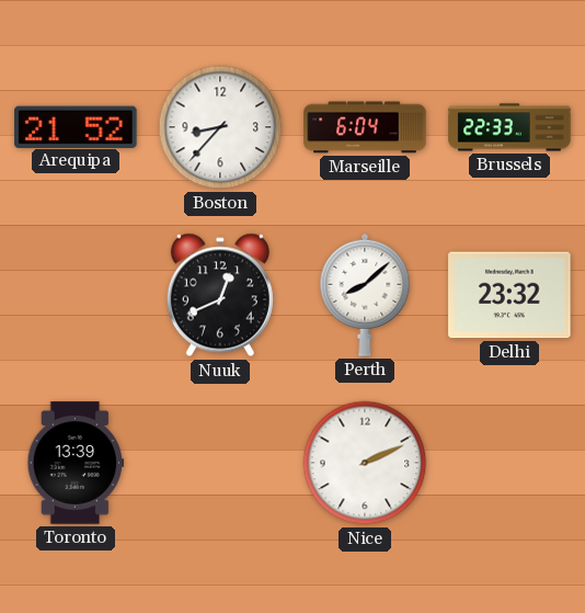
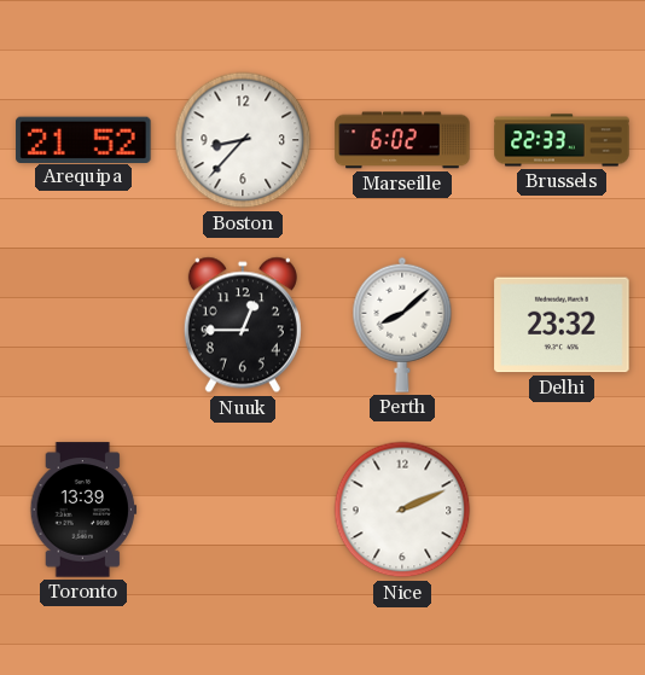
Marseille: 6:04 -> 6:02
Nuuk: 12:41 -> 12:45
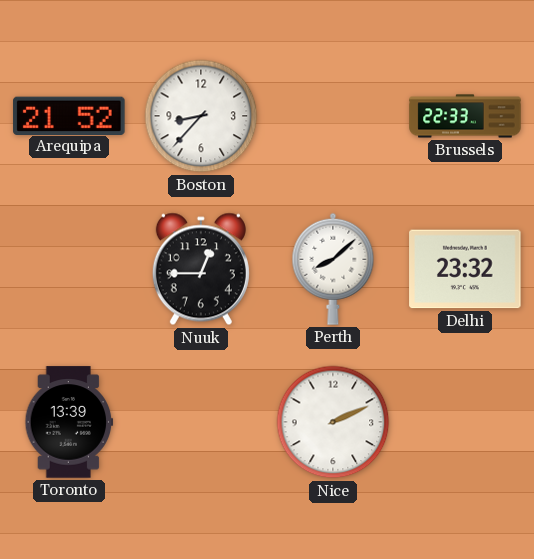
Marseille: 6:02 -> none
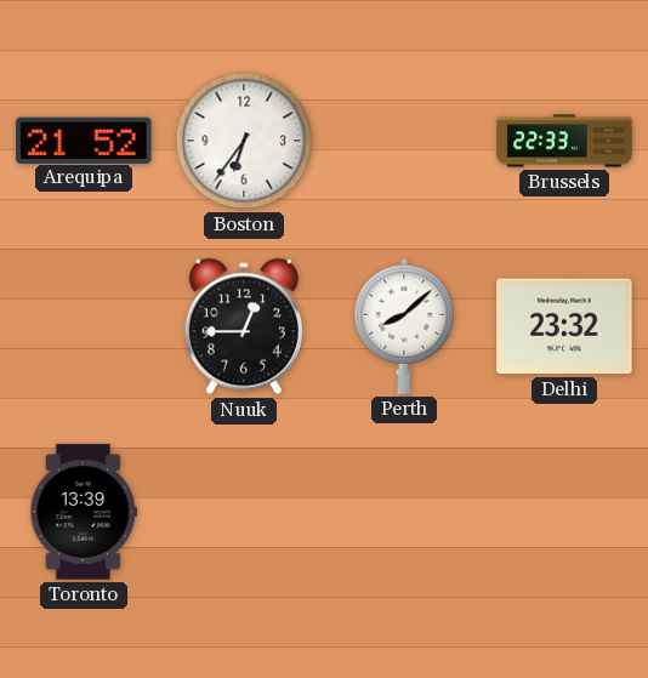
Boston: 8:37 -> 6:36
Nice: 2:11 -> none
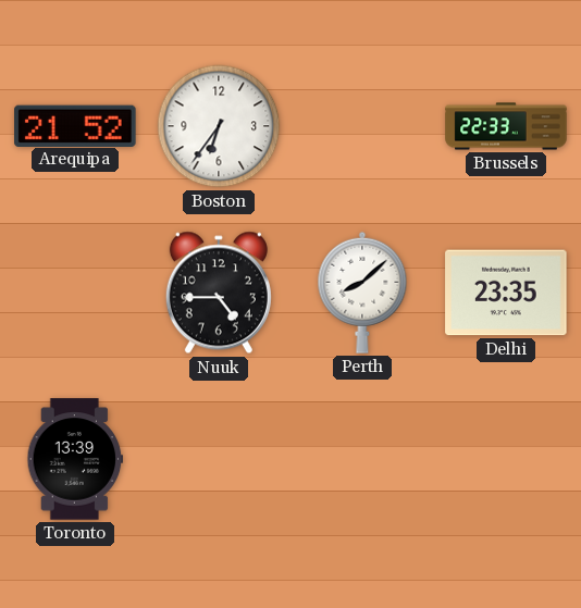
Nuuk: 12:45 -> 4:45
Delhi: 23:32 -> 23:35
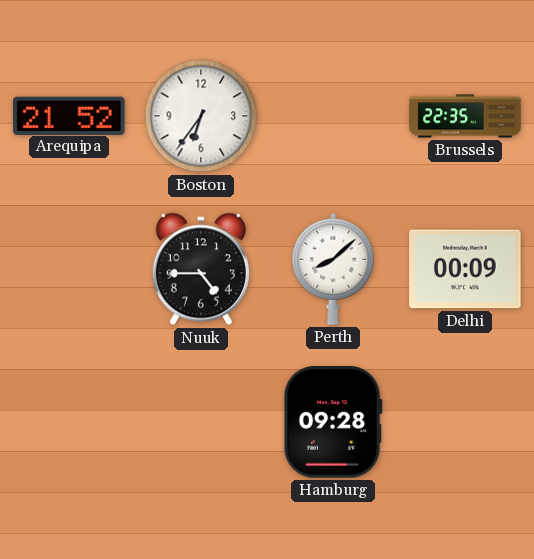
Brussels: 22:33 -> 22:35
Delhi: 23:35 -> 00:09
Toronto: 13:39 -> none
Hamburg: none -> 09:28
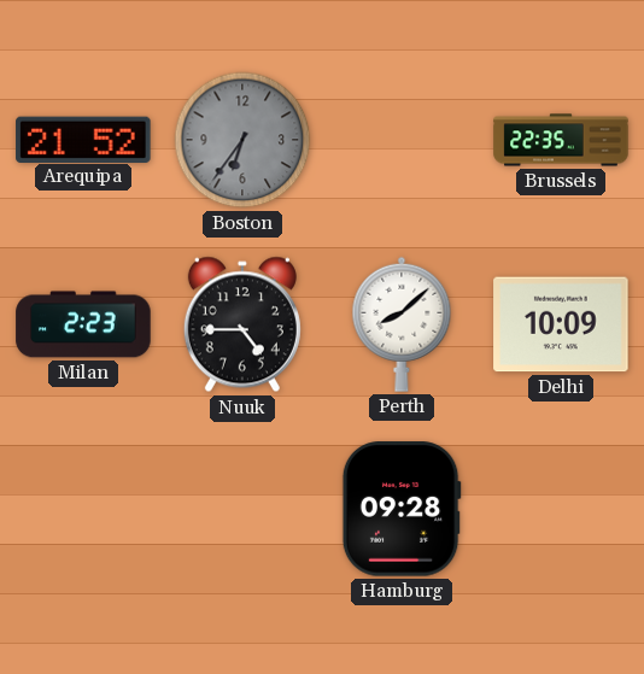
Boston dial: white -> grey
Milan: none -> 2:23
Delhi: 00:09 -> 10:09
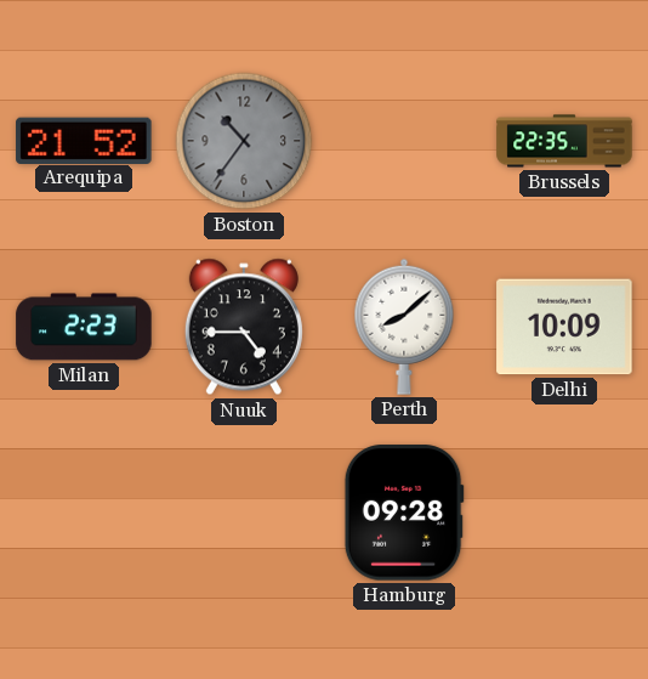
Boston: 6:36 -> 10:36
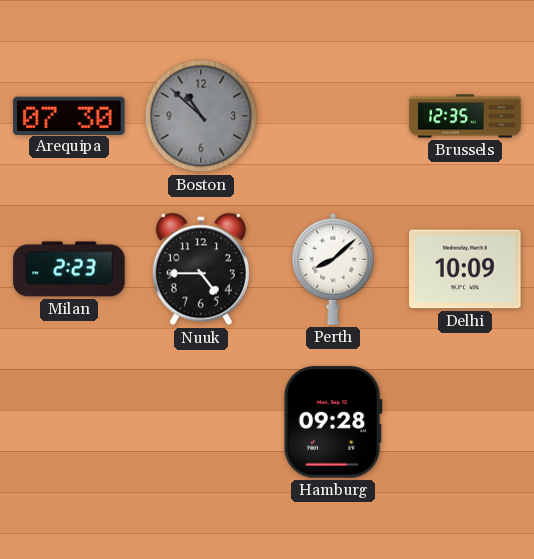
Arequipa: 21:52 -> 07:30
Boston: 10:36 -> 10:52
Brussels: 22:35 -> 12:35
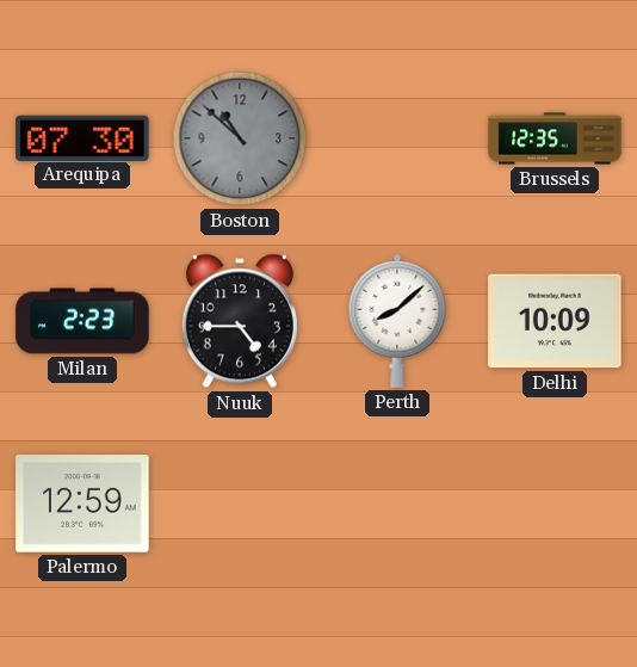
Palermo: none -> 12:59
Hamburg: 09:28 -> none
